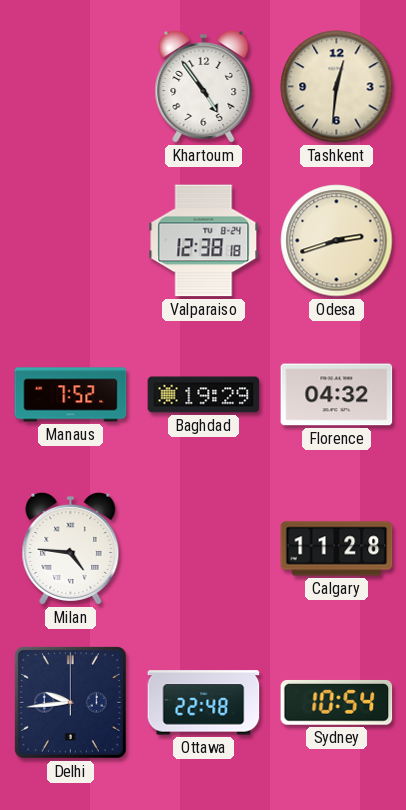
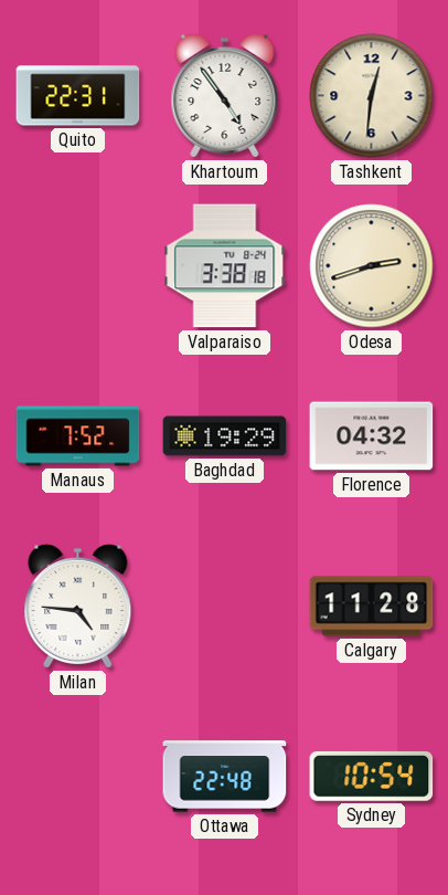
Quito: none -> 22:31
Valparaiso: 12:38 -> 3:38
Delhi: 9:44 -> none
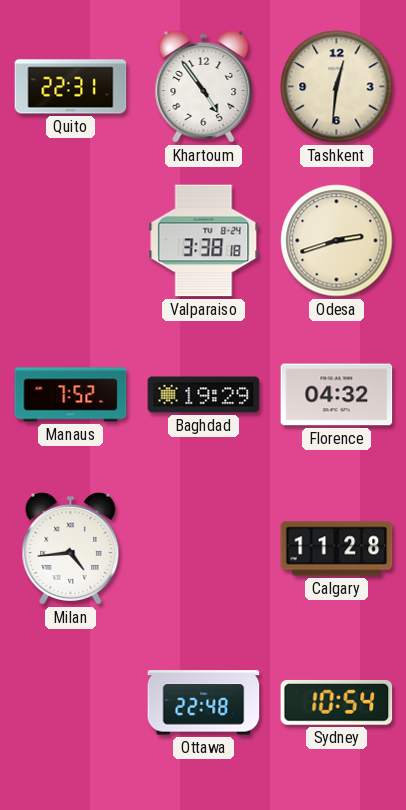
Milan: 4:46 -> 4:44
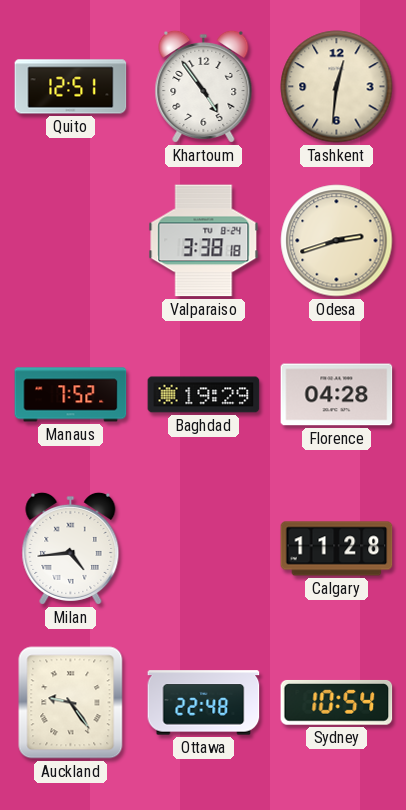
Quito: 22:31 -> 12:51
Florence: 04:32 -> 04:28
Auckland: none -> 9:24
